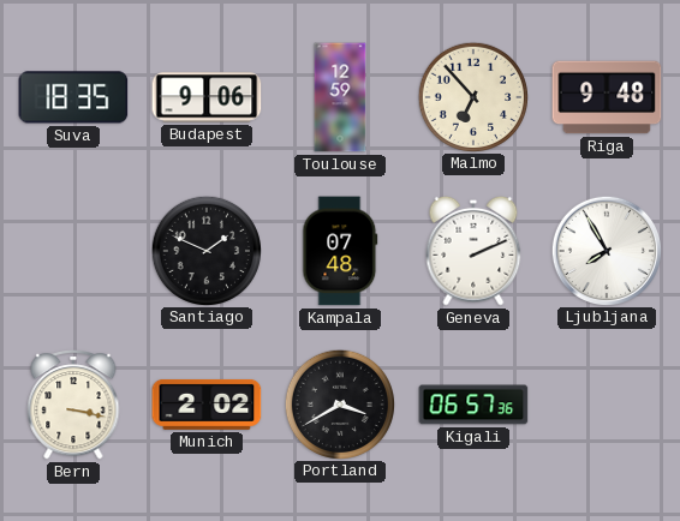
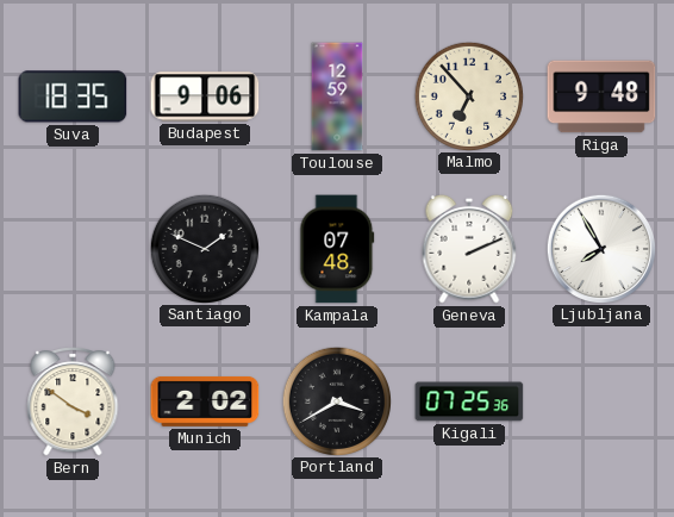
Bern: 3:17 -> 3:51
Kigali: 06:57 -> 07:25
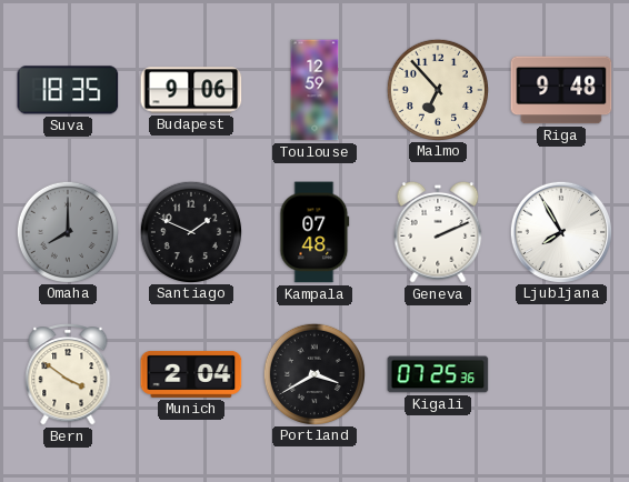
Omaha: none -> 8:00
Munich: 2:02 -> 2:04
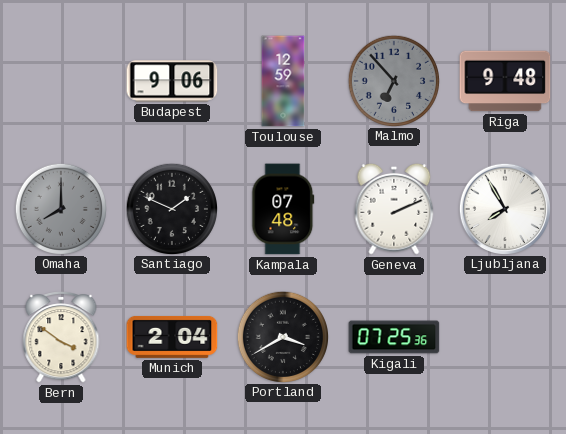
Suva: 18:35 -> none
Malmo dial: cream -> grey
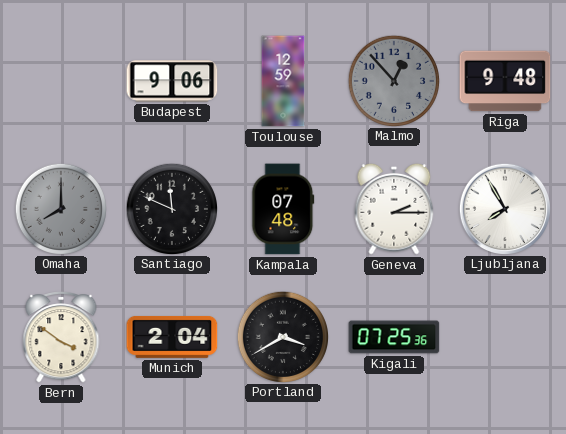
Malmo: 6:53 -> 12:53
Santiago: 1:49 -> 11:49
Geneva: 2:11 -> 2:15
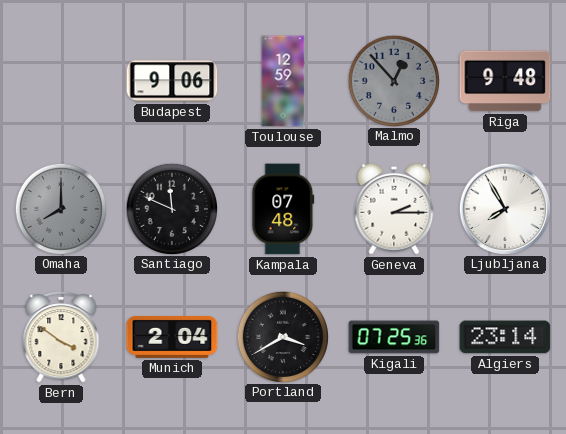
Algiers: none -> 23:14
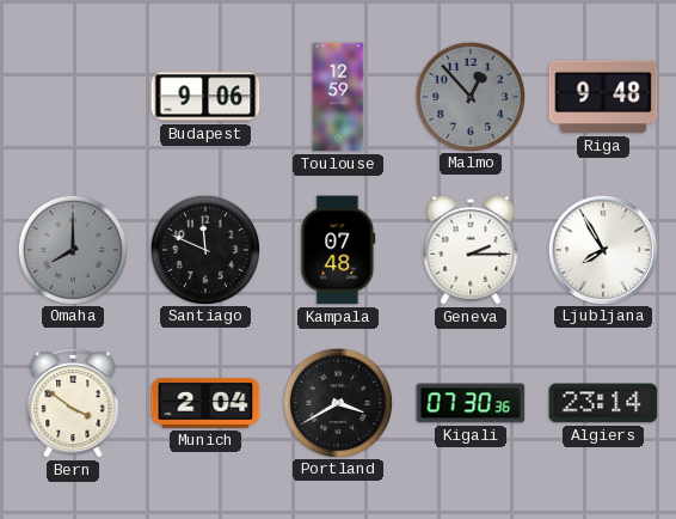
Kigali: 07:25 -> 07:30
